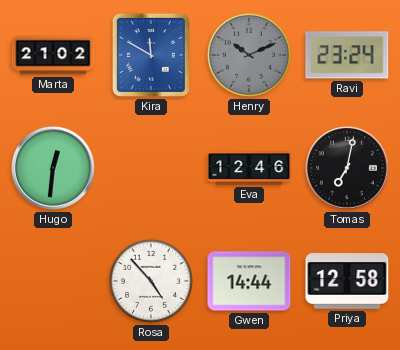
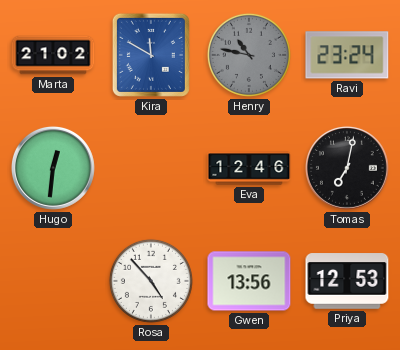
Henry: 10:11 -> 10:47
Gwen: 14:44 -> 13:56
Priya: 12:58 -> 12:53
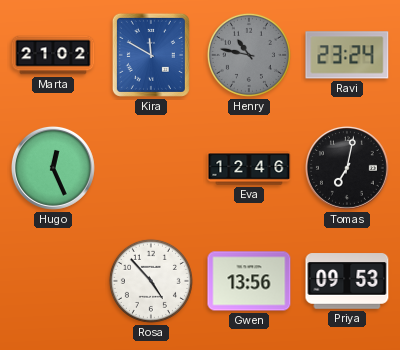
Hugo: 12:31 -> 12:26
Priya: 12:53 -> 09:53
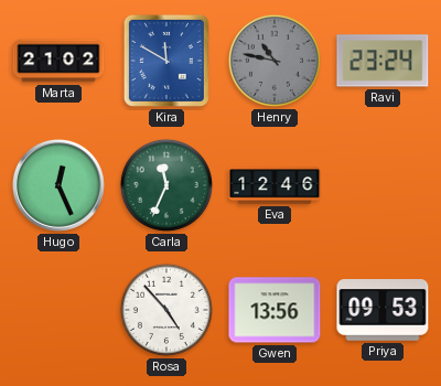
Carla: none -> 11:34
Tomas: 7:02 -> none
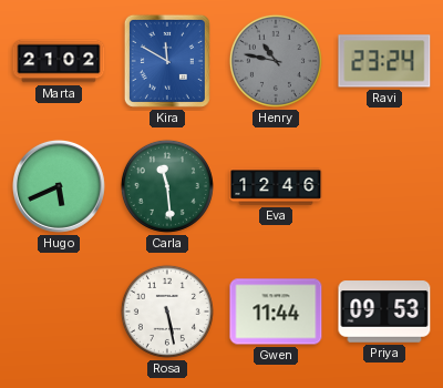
Hugo: 12:26 -> 5:41
Carla: 11:34 -> 11:29
Rosa: 4:53 -> 5:28
Gwen: 13:56 -> 11:44
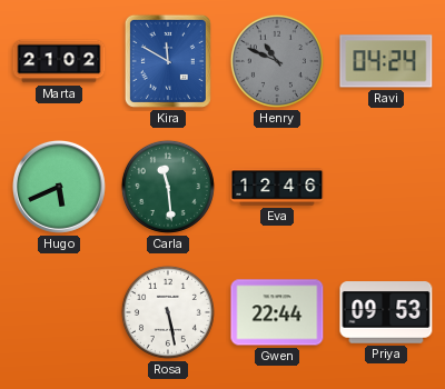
Henry: 10:47 -> 10:49
Ravi: 23:24 -> 04:24
Gwen: 11:44 -> 22:44
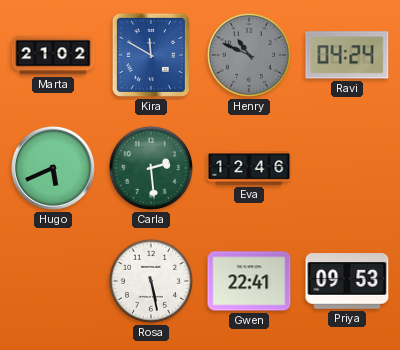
Carla: 11:29 -> 2:29
Gwen: 22:44 -> 22:41
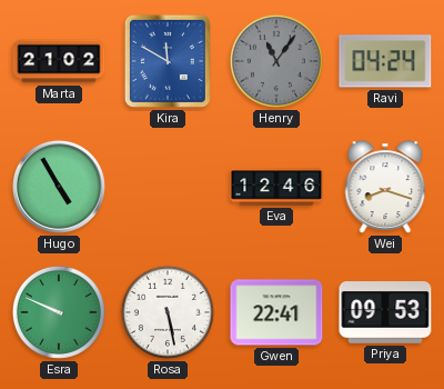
Henry: 10:49 -> 11:06
Hugo: 5:41 -> 4:55
Carla: 2:29 -> none
Wei: none -> 8:18
Esra: none -> 9:49
